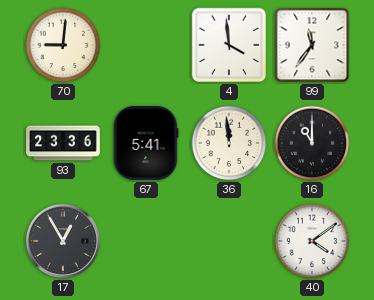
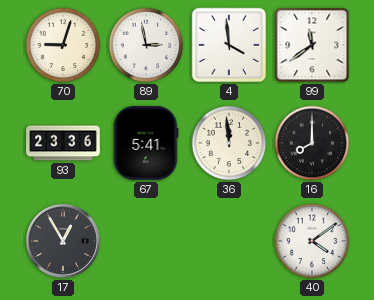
70: 9:01 -> 9:03
89: none -> 2:58
99: 11:36 -> 11:39
16: 11:00 -> 8:00
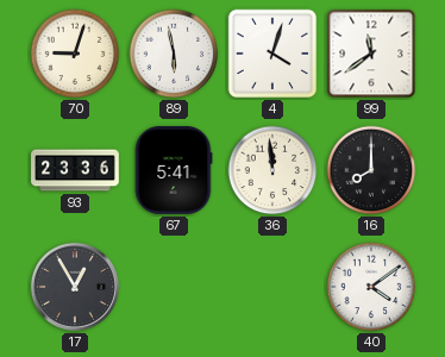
89: 2:58 -> 5:58
4: 3:59 -> 4:03
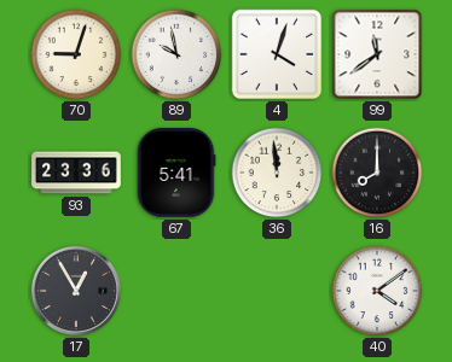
89: 5:58 -> 9:58
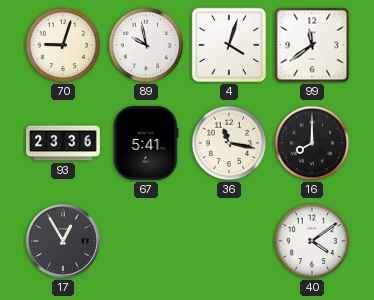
36: 11:59 -> 11:17
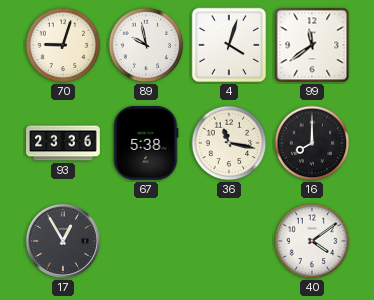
67: 5:41 -> 5:38
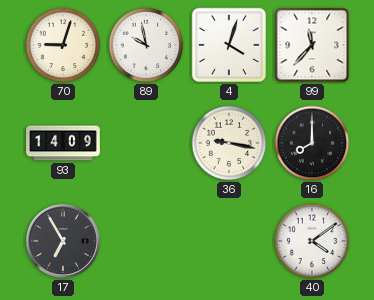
99: 11:39 -> 11:37
93: 23:36 -> 14:09
67: 5:38 -> none
36: 11:17 -> 9:17
17: 12:55 -> 6:55
